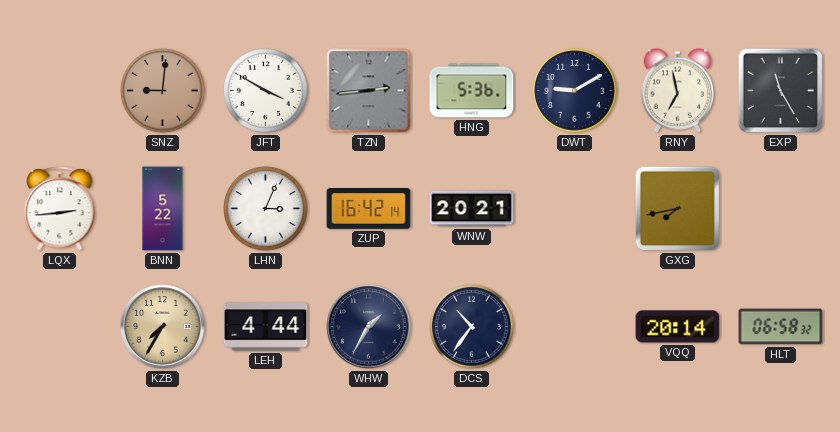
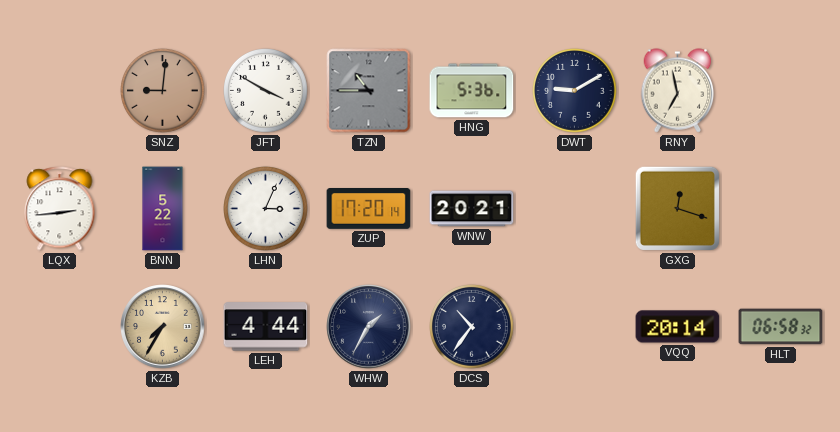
TZN: 2:44 -> 10:45
EXP: 11:25 -> none
ZUP: 16:42 -> 17:20
GXG: 7:43 -> 12:18
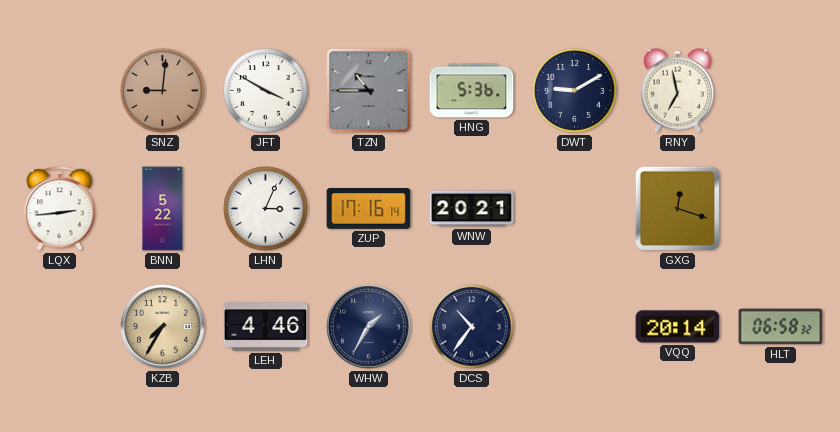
ZUP: 17:20 -> 17:16
LEH: 4:44 -> 4:46
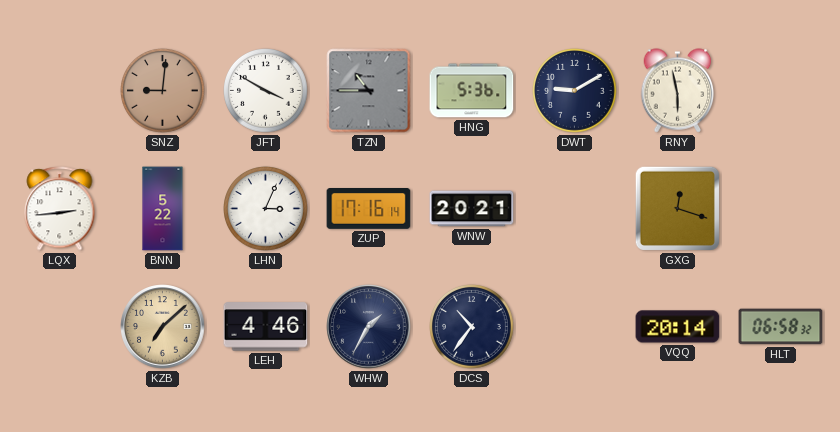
RNY: 6:58 -> 5:58
KZB: 7:35 -> 7:08
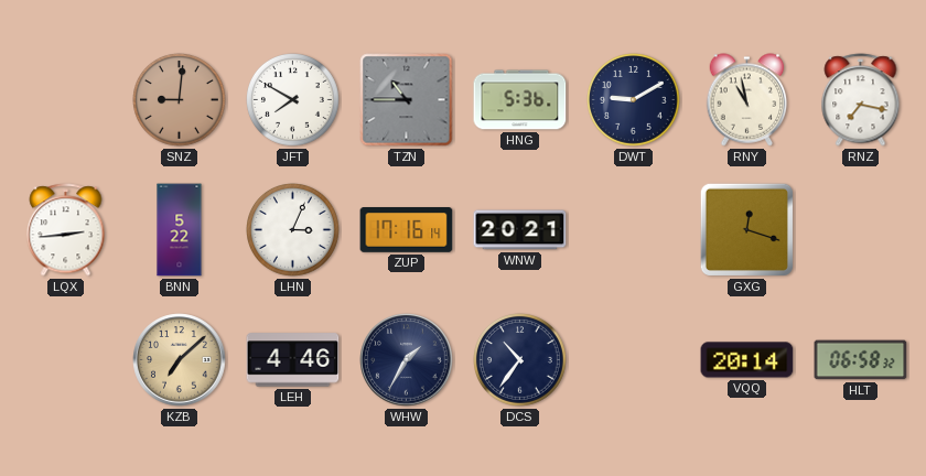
JFT: 3:50 -> 7:50
RNY: 5:58 -> 10:58
RNZ: none -> 7:17
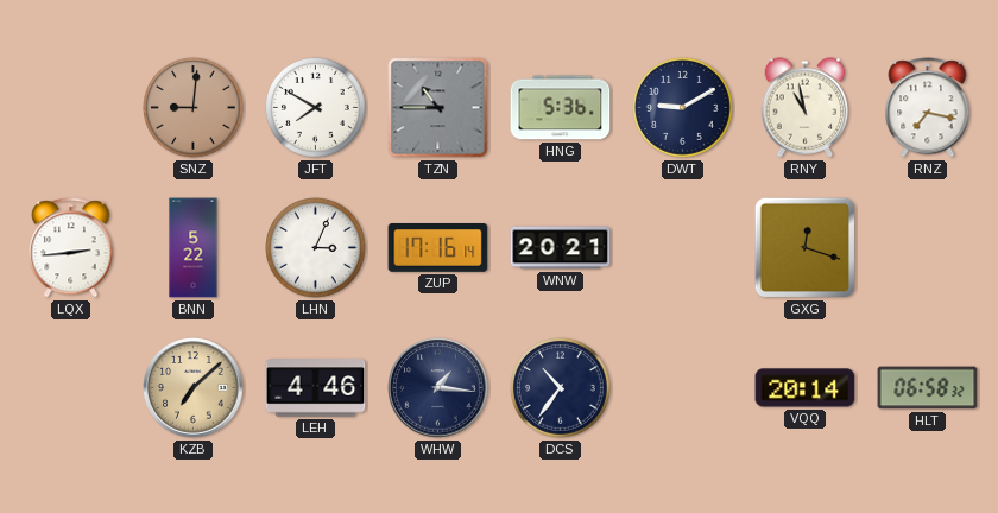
WHW: 1:35 -> 1:16
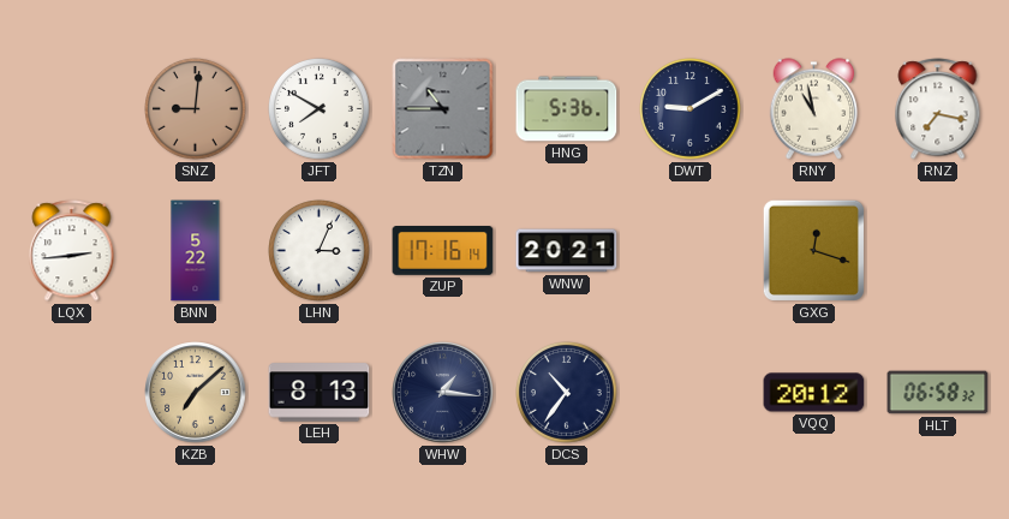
LEH: 4:46 -> 8:13
VQQ: 20:14 -> 20:12
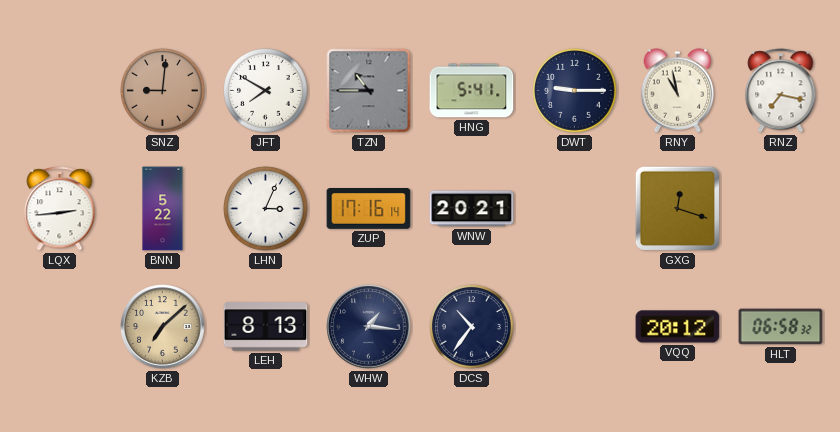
HNG: 5:36 -> 5:41
DWT: 9:10 -> 9:15
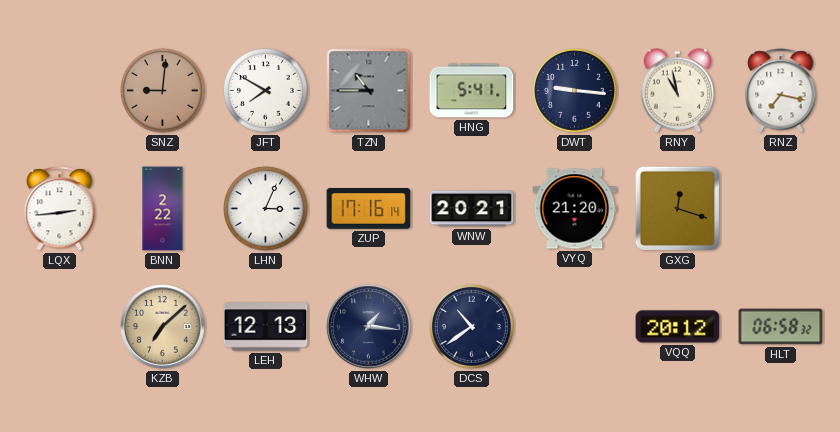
DWT: 9:15 -> 9:16
BNN: 5:22 -> 2:22
VYQ: none -> 21:20
LEH: 8:13 -> 12:13
DCS: 10:36 -> 10:39
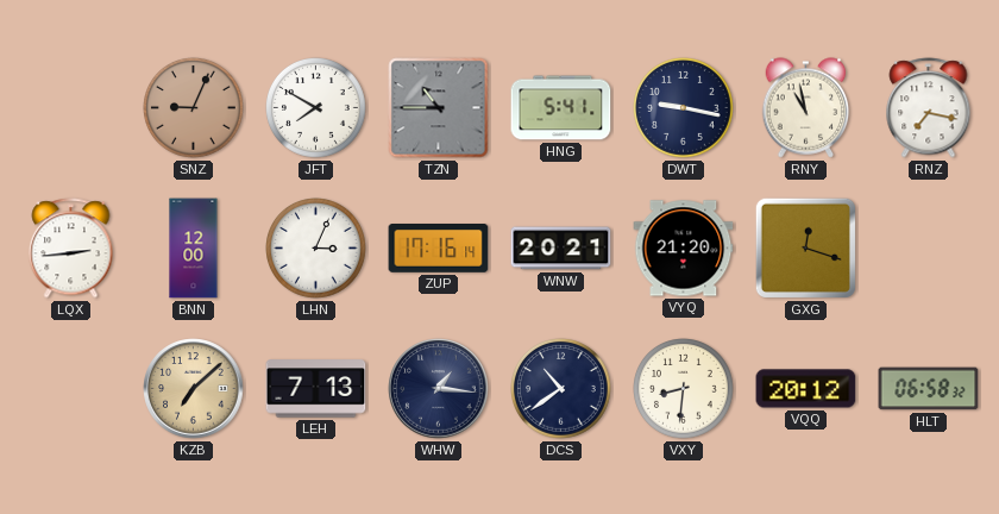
SNZ: 9:01 -> 9:04
DWT: 9:16 -> 9:17
BNN: 2:22 -> 12:00
LEH: 12:13 -> 7:13
VXY: none -> 8:31
